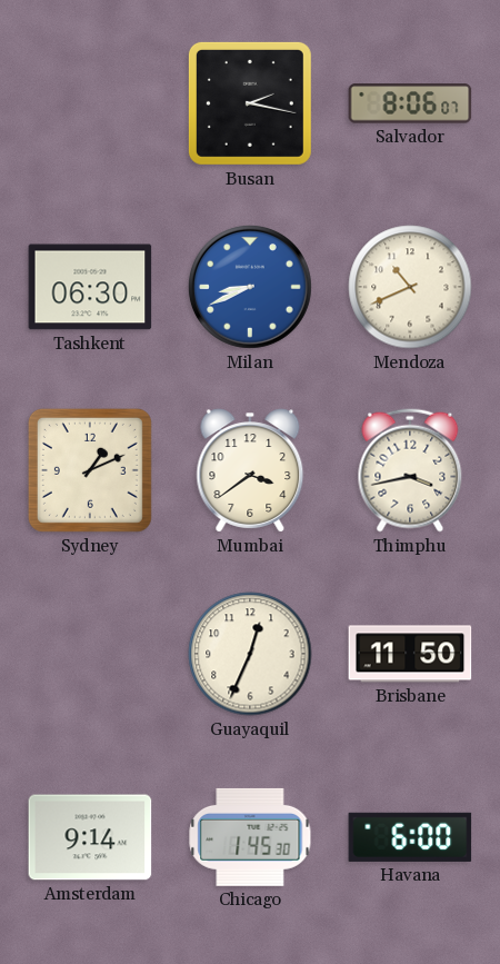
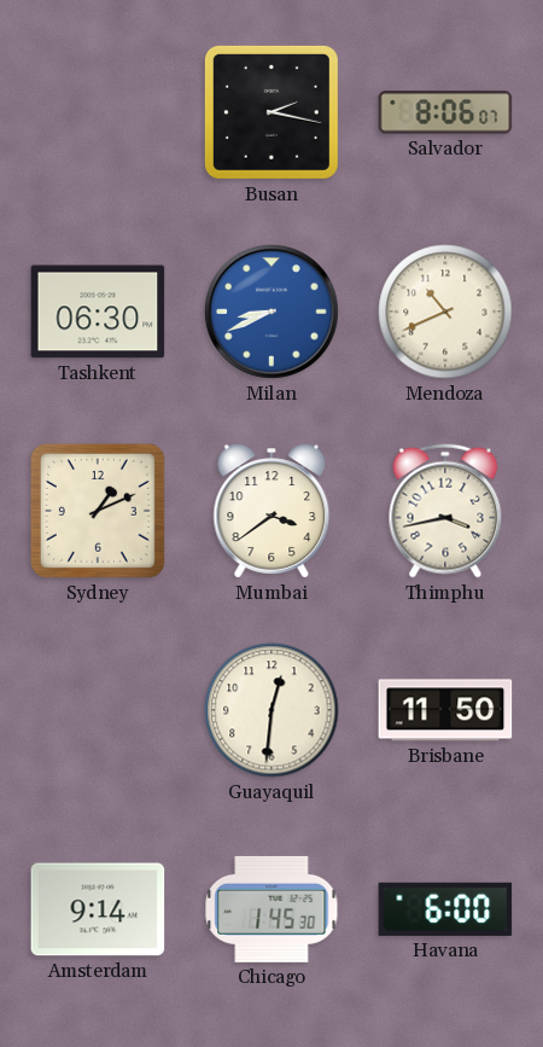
Guayaquil: 12:34 -> 12:31
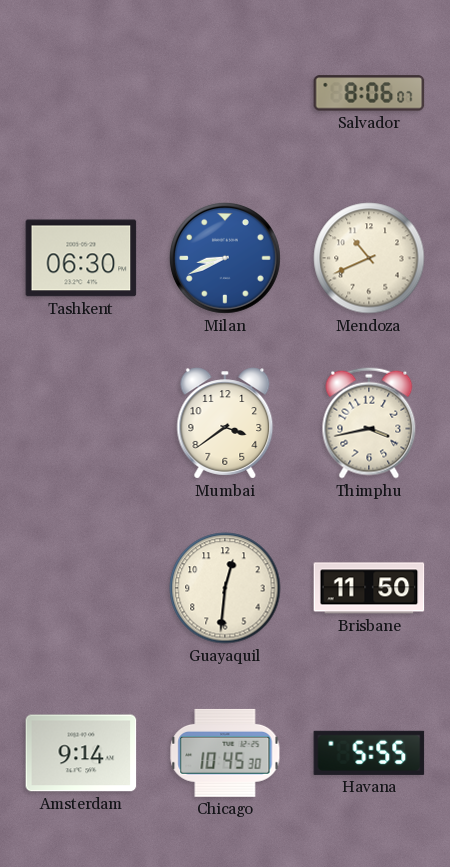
Busan: 2:17 -> none
Sydney: 1:11 -> none
Chicago: 1:45 -> 10:45
Havana: 6:00 -> 5:55
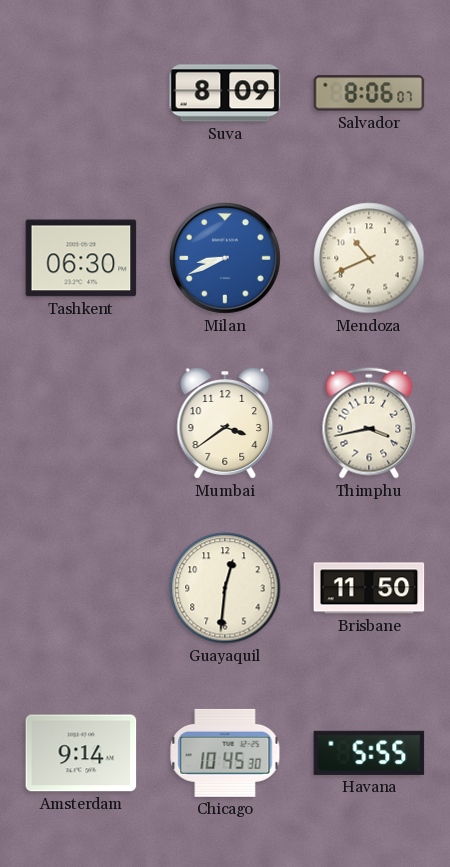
Suva: none -> 8:09
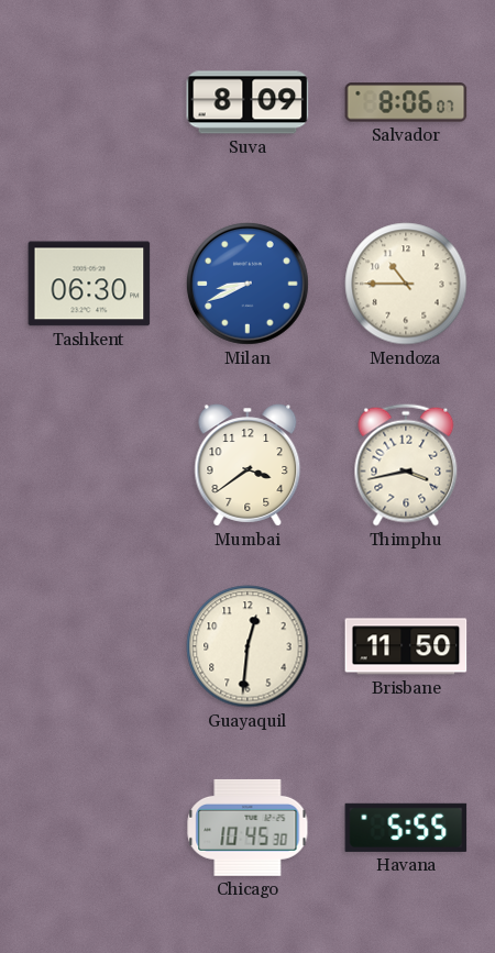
Mendoza: 10:41 -> 10:45
Amsterdam: 9:14 -> none
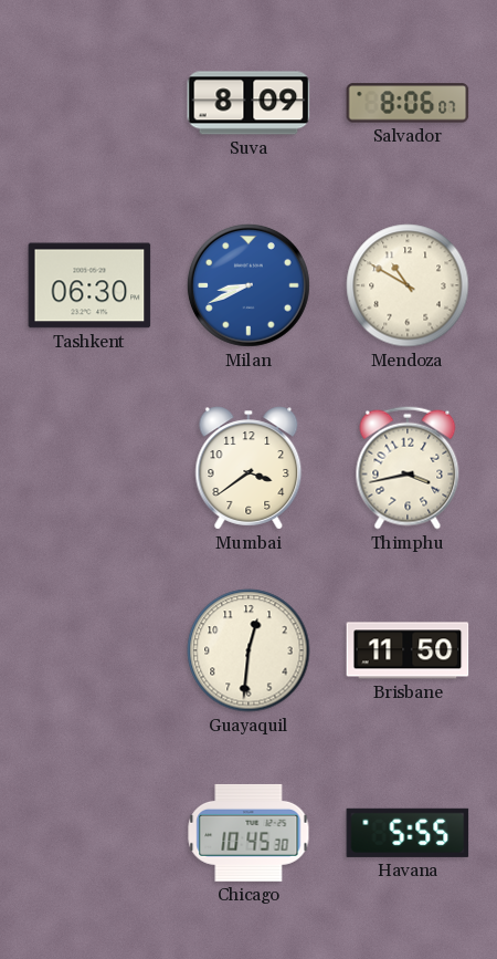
Mendoza: 10:45 -> 10:50
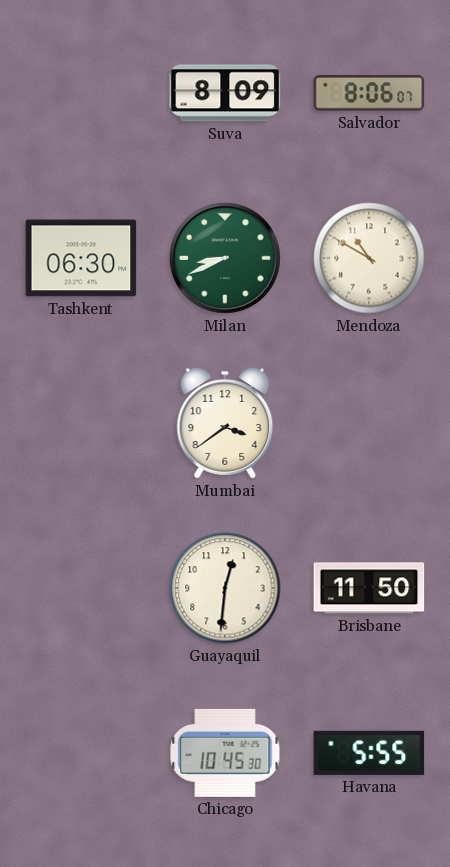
Milan dial: blue -> green
Thimphu: 3:43 -> none
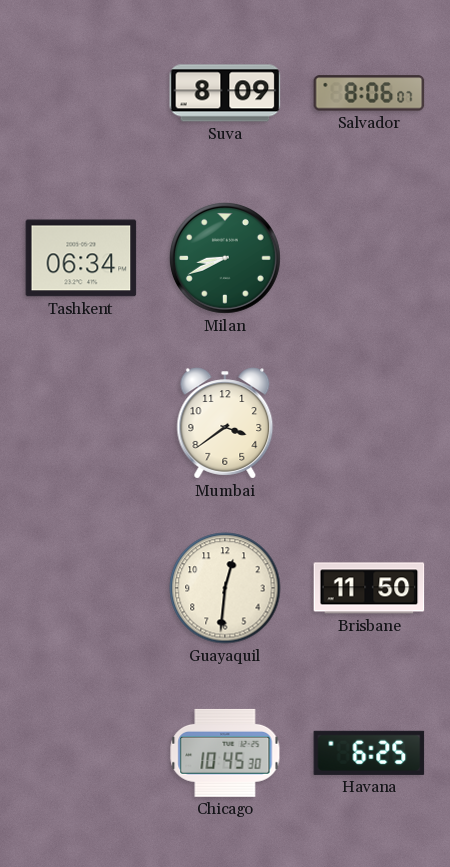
Tashkent: 06:30 -> 06:34
Mendoza: 10:50 -> none
Havana: 5:55 -> 6:25
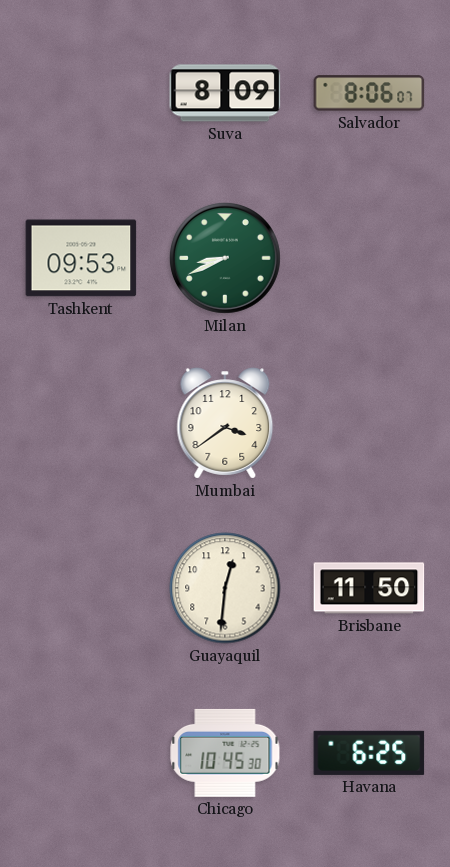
Tashkent: 06:34 -> 09:53
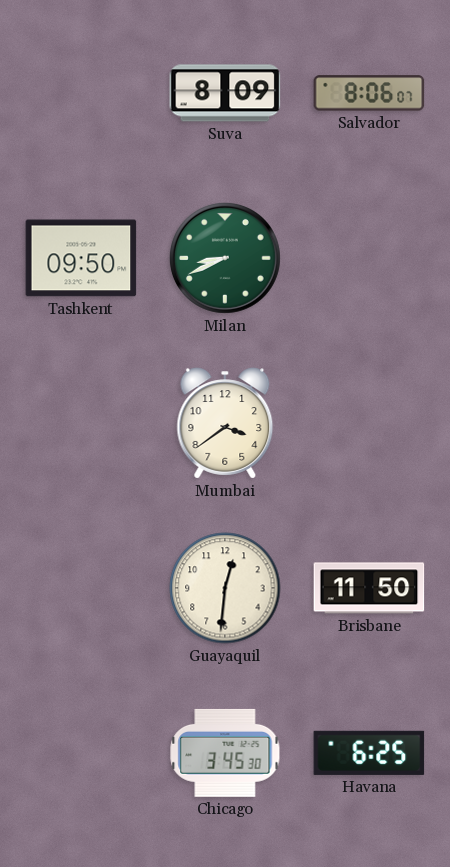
Tashkent: 09:53 -> 09:50
Chicago: 10:45 -> 3:45
